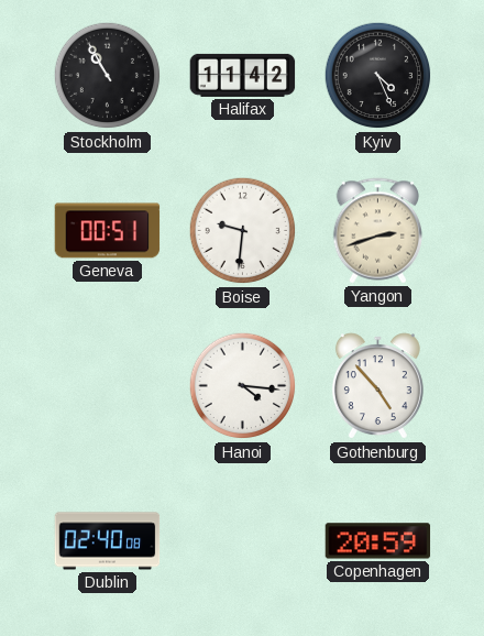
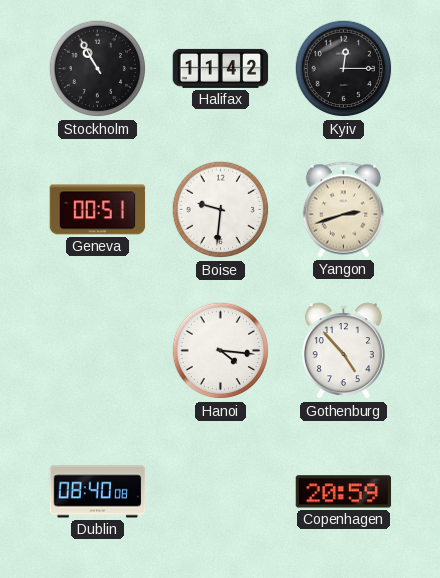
Kyiv: 4:26 -> 12:15
Dublin: 02:40 -> 08:40
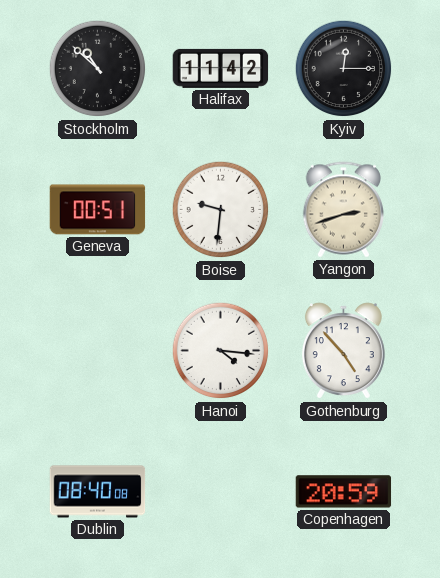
Stockholm: 10:55 -> 10:52
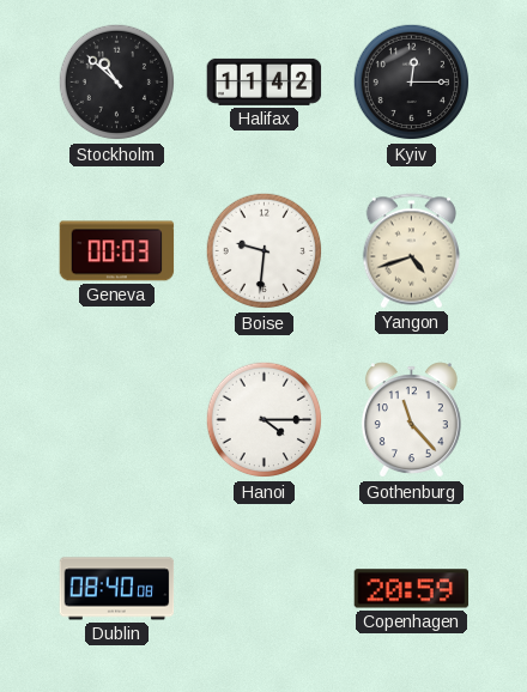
Geneva: 00:51 -> 00:03
Yangon: 2:42 -> 4:42
Hanoi: 4:16 -> 4:15
Gothenburg: 4:53 -> 11:23
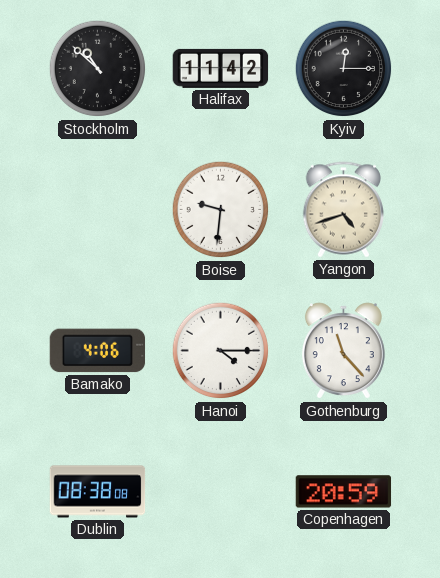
Geneva: 00:03 -> none
Bamako: none -> 4:06
Dublin: 08:40 -> 08:38
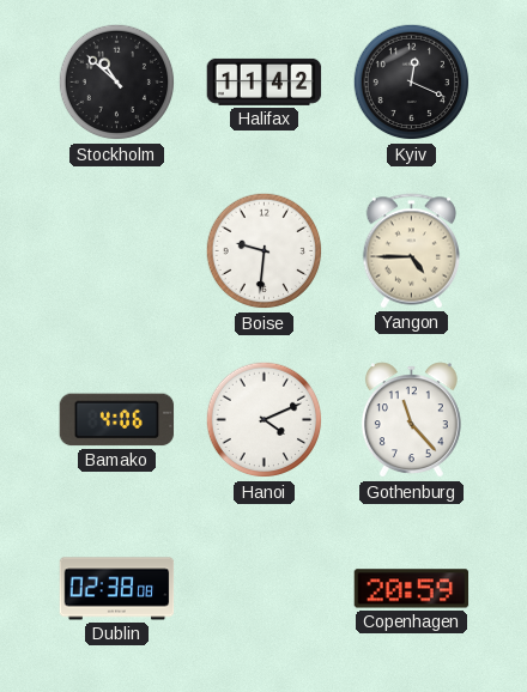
Kyiv: 12:15 -> 12:19
Yangon: 4:42 -> 4:45
Hanoi: 4:15 -> 4:11
Dublin: 08:38 -> 02:38
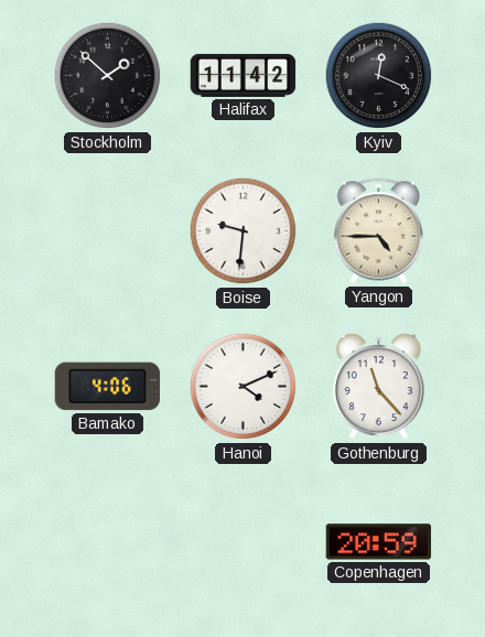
Stockholm: 10:52 -> 1:52
Dublin: 02:38 -> none
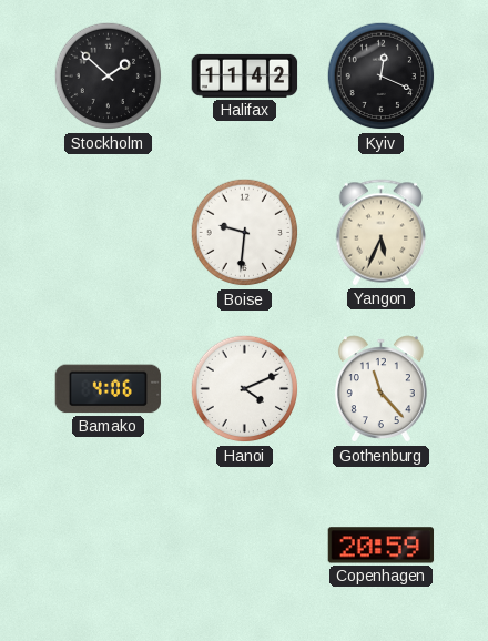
Yangon: 4:45 -> 5:34
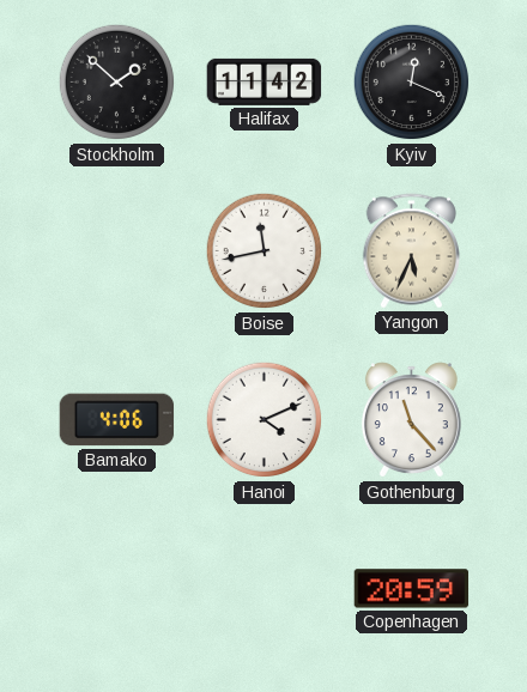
Boise: 9:31 -> 11:43
